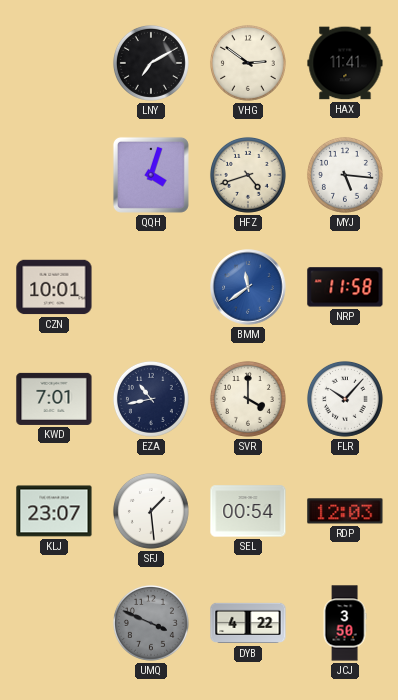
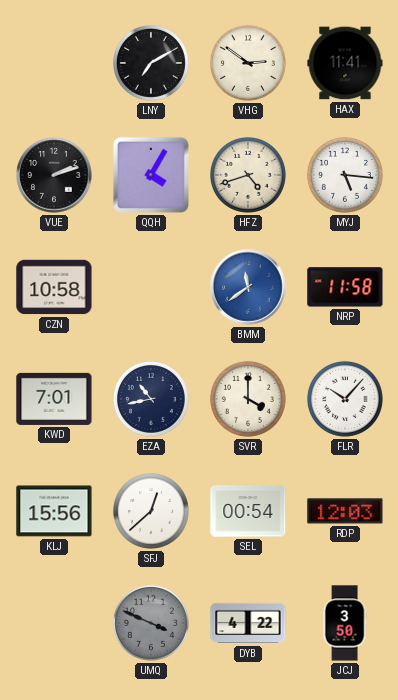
VUE: none -> 2:12
QQH: 4:03 -> 4:05
CZN: 10:01 -> 10:58
KLJ: 23:07 -> 15:56
SFJ: 1:29 -> 12:38
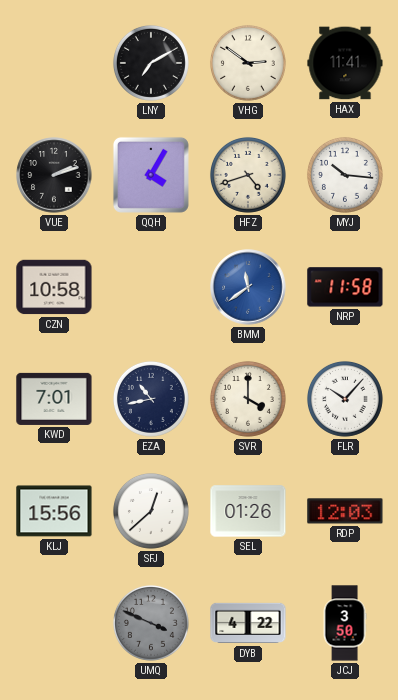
MYJ: 5:16 -> 10:16
SEL: 00:54 -> 01:26
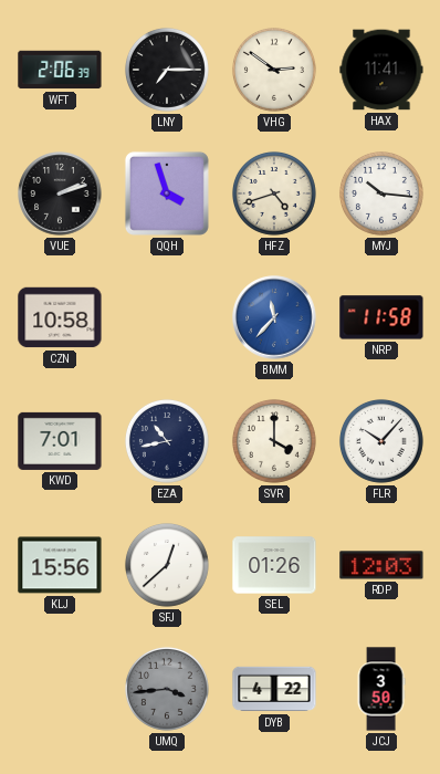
WFT: none -> 2:06
LNY: 7:10 -> 7:15
QQH: 4:05 -> 3:57
BMM: 11:39 -> 11:37
UMQ: 3:49 -> 3:44
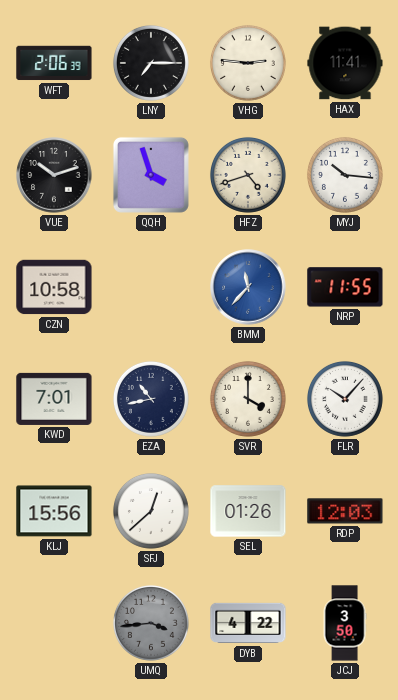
VHG: 2:51 -> 2:46
VUE: 2:12 -> 10:12
NRP: 11:58 -> 11:55
